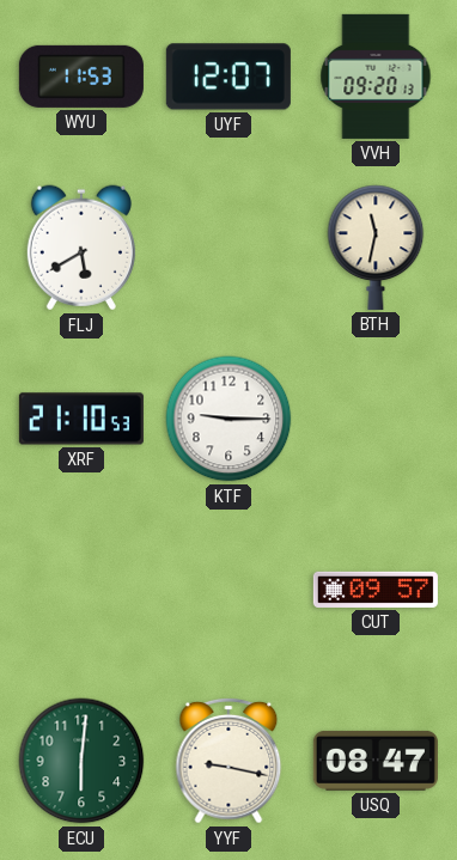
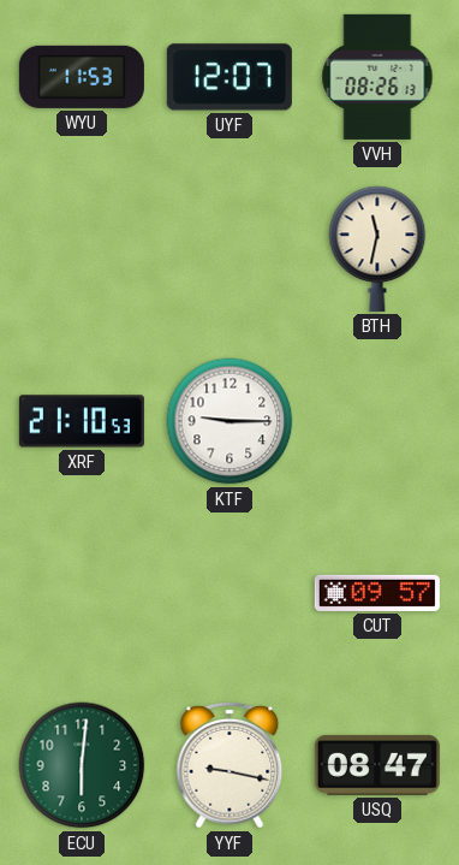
VVH: 09:20 -> 08:26
FLJ: 5:40 -> none
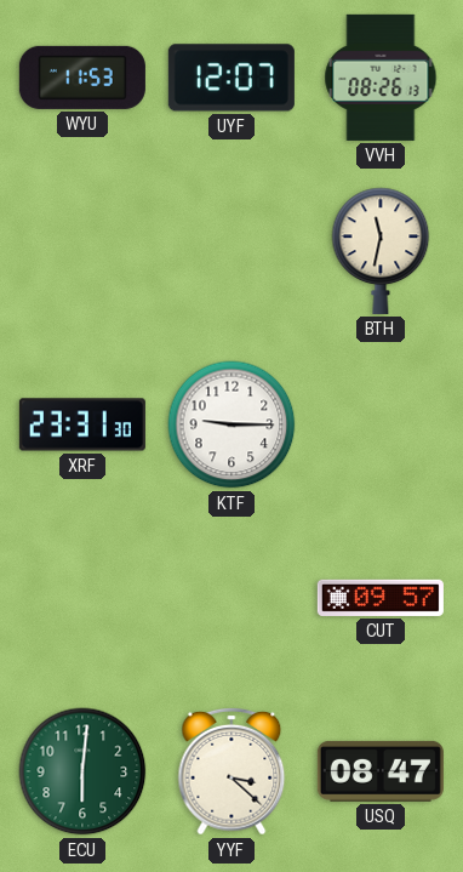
XRF: 21:10 -> 23:31
YYF: 9:17 -> 3:22
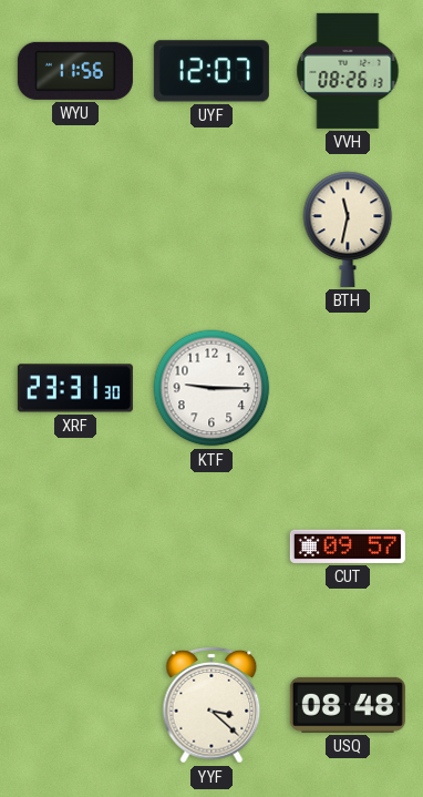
WYU: 11:53 -> 11:56
ECU: 6:01 -> none
USQ: 08:47 -> 08:48
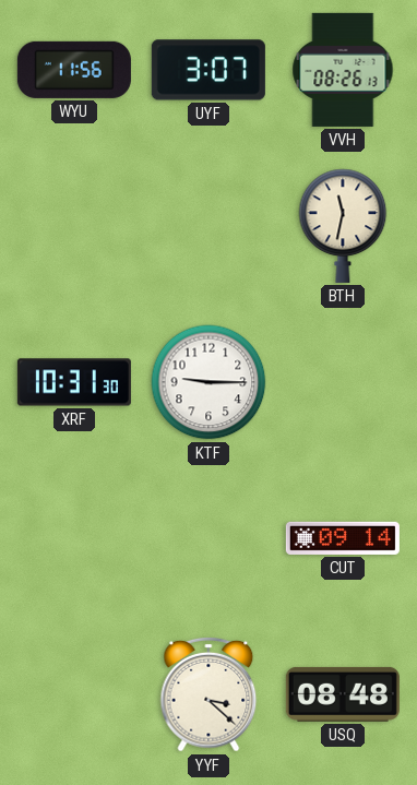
UYF: 12:07 -> 3:07
XRF: 23:31 -> 10:31
CUT: 09:57 -> 09:14
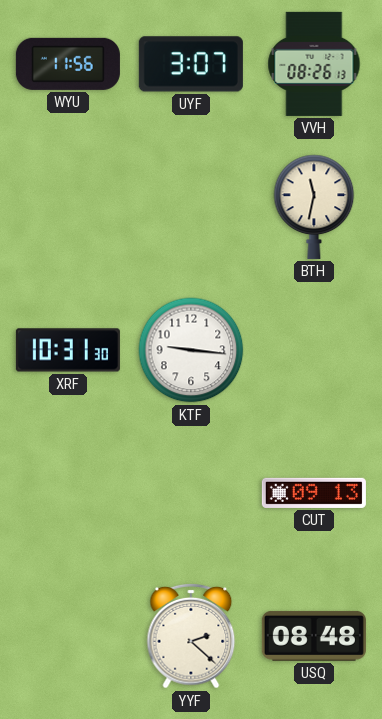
KTF: 9:15 -> 9:16
CUT: 09:14 -> 09:13
YYF: 3:22 -> 2:22
